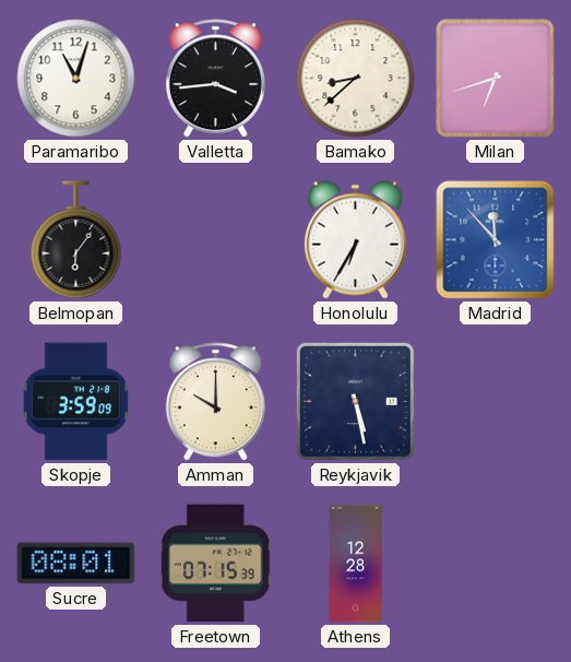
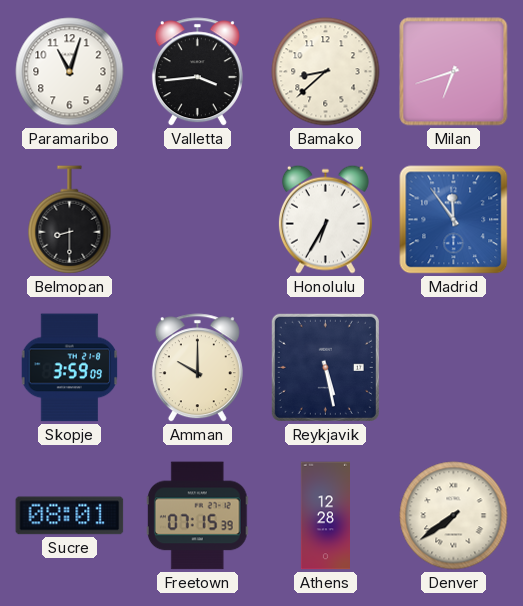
Belmopan: 6:06 -> 8:30
Madrid: 11:53 -> 11:54
Denver: none -> 7:39
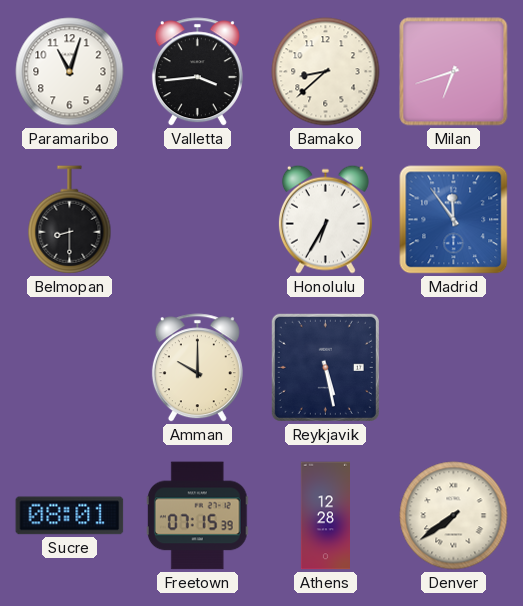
Skopje: 3:59 -> none
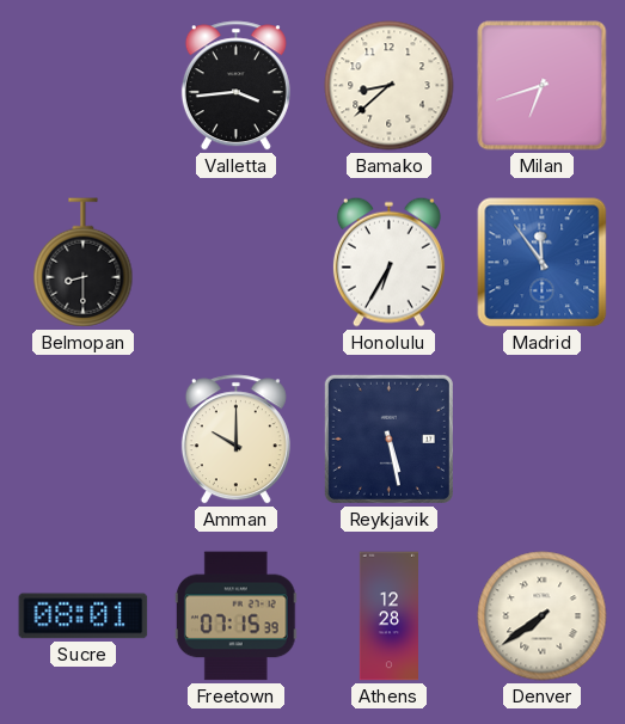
Paramaribo: 11:03 -> none
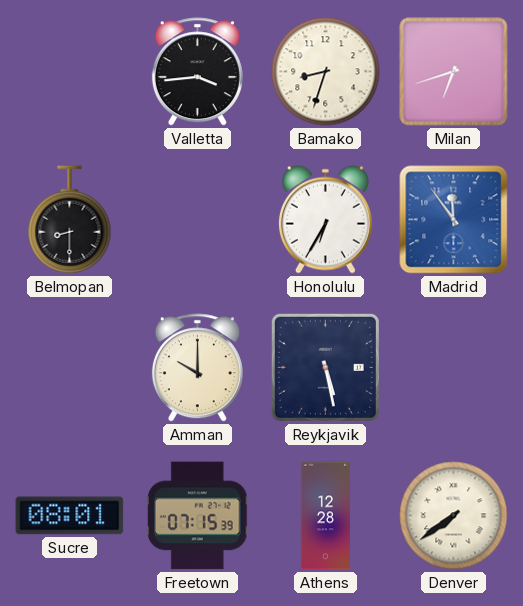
Bamako: 8:38 -> 8:33
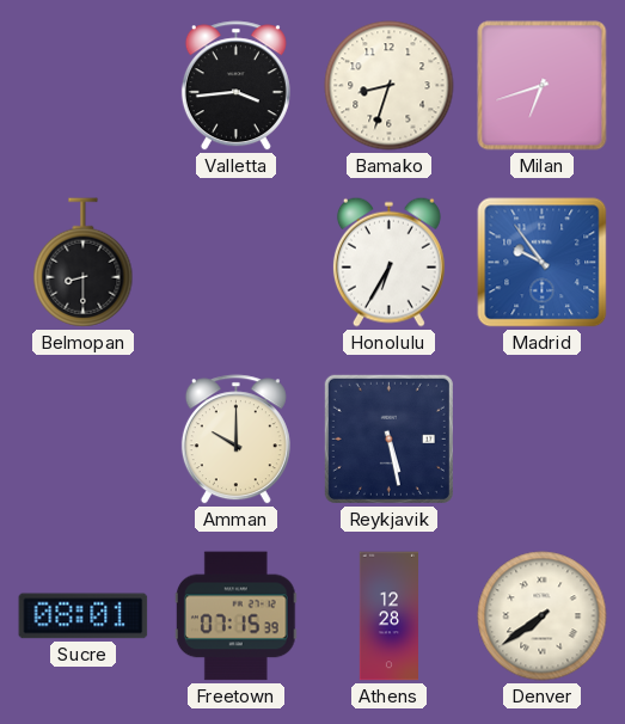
Madrid: 11:54 -> 9:54
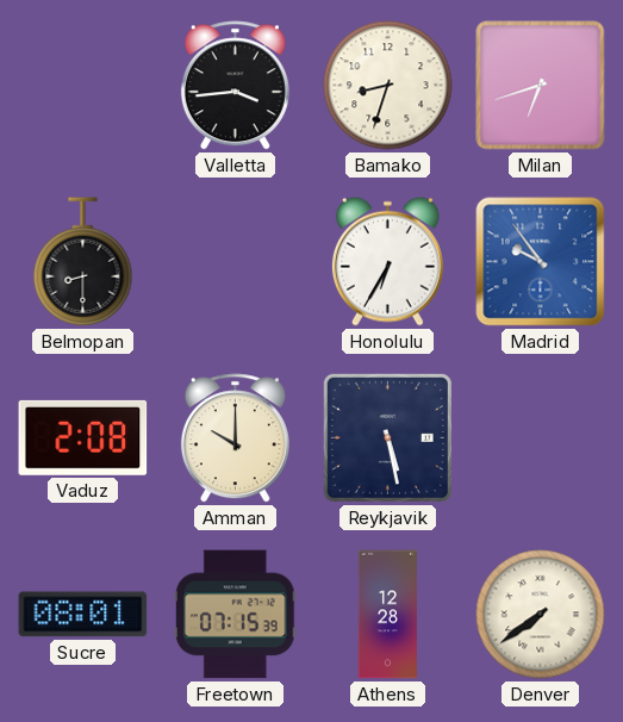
Vaduz: none -> 2:08
